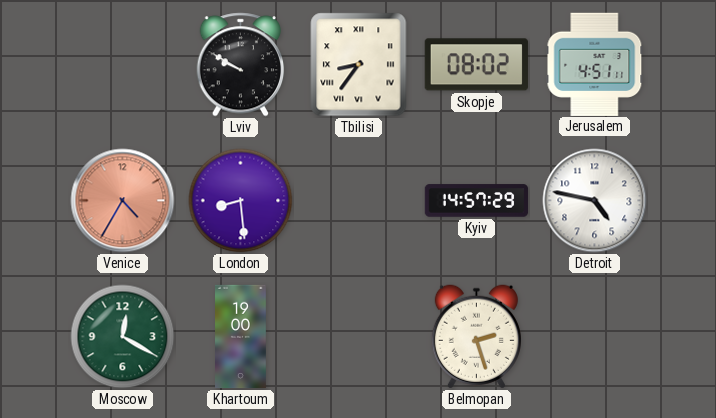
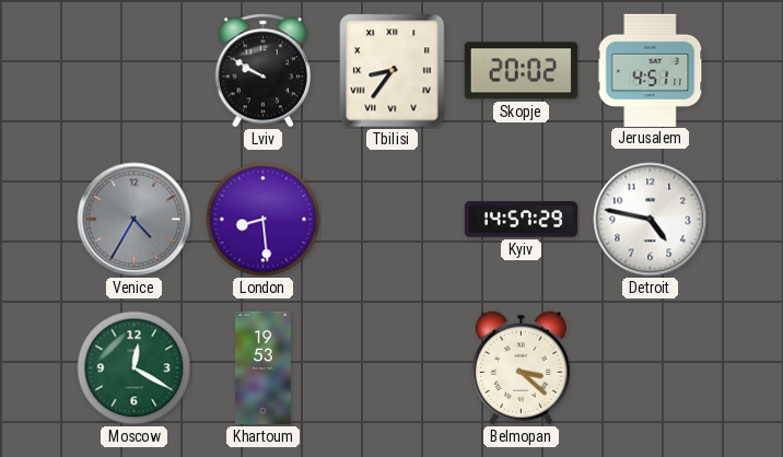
Skopje: 08:02 -> 20:02
Venice dial: salmon -> grey
Khartoum: 19:00 -> 19:53
Belmopan: 2:27 -> 3:22
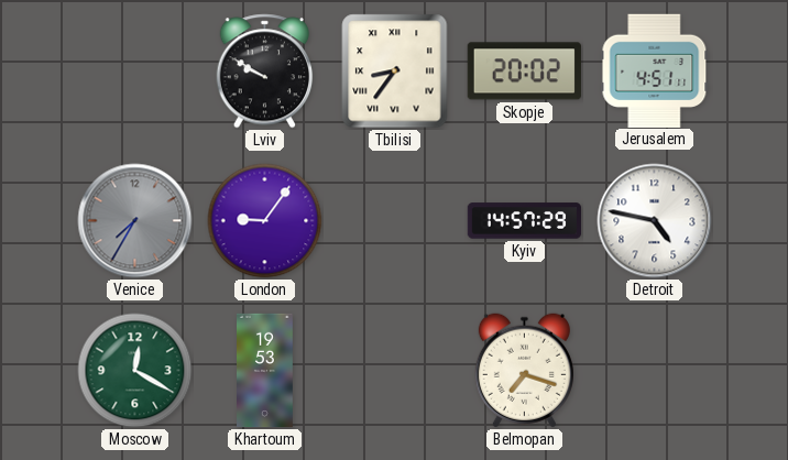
Venice: 4:35 -> 7:35
London: 8:29 -> 9:06
Belmopan: 3:22 -> 7:18
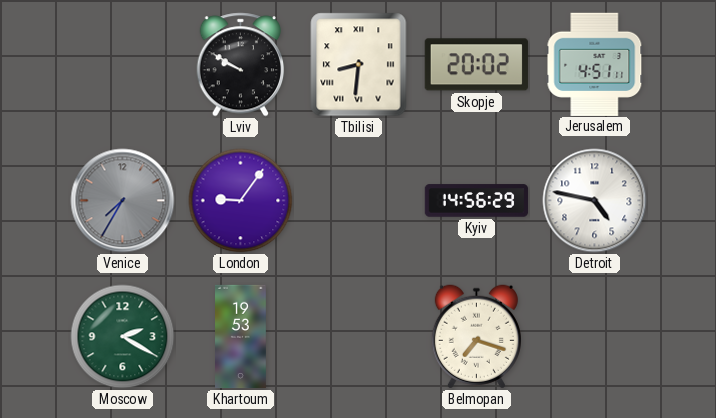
Tbilisi: 8:36 -> 8:31
Kyiv: 14:57 -> 14:56
Moscow: 12:20 -> 2:20
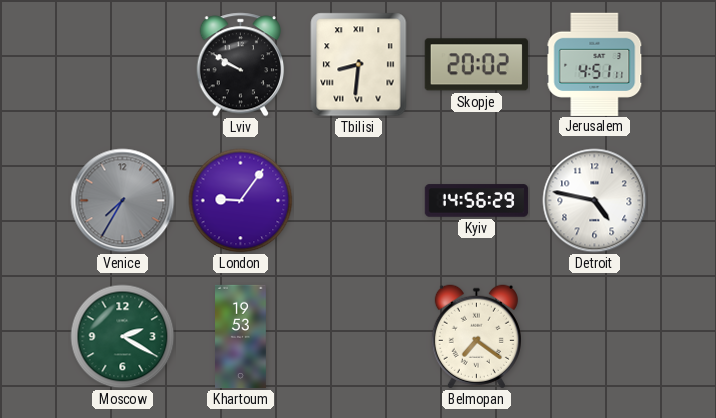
Belmopan: 7:18 -> 7:21
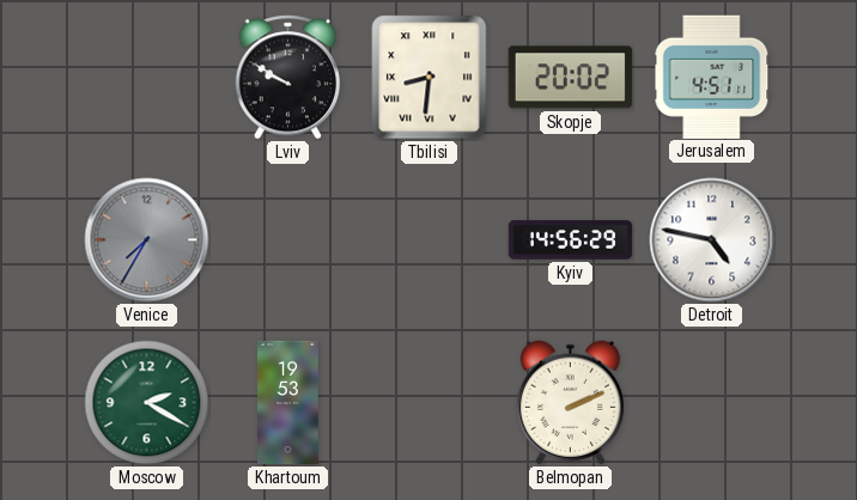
London: 9:06 -> none
Belmopan: 7:21 -> 2:11
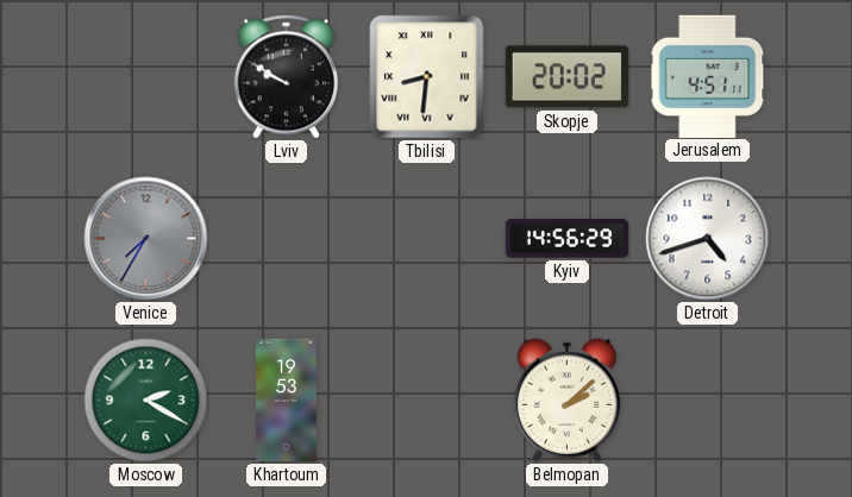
Detroit: 4:47 -> 4:42
Belmopan: 2:11 -> 2:08
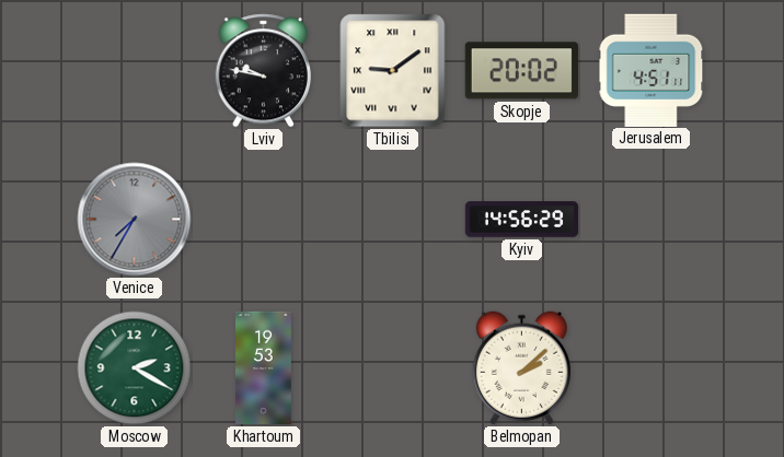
Lviv: 9:50 -> 9:47
Tbilisi: 8:31 -> 9:09
Detroit: 4:42 -> none
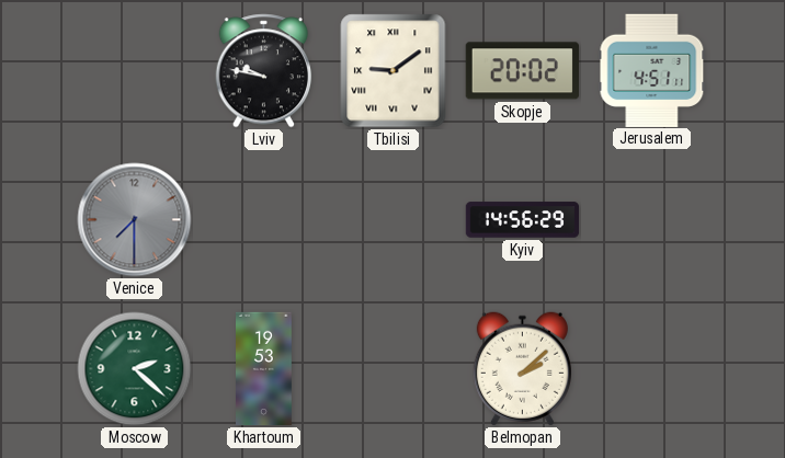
Venice: 7:35 -> 7:30
Moscow: 2:20 -> 2:22
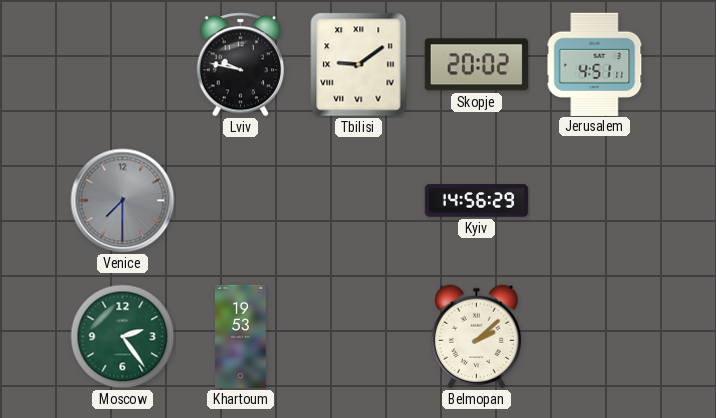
Moscow: 2:22 -> 2:24
